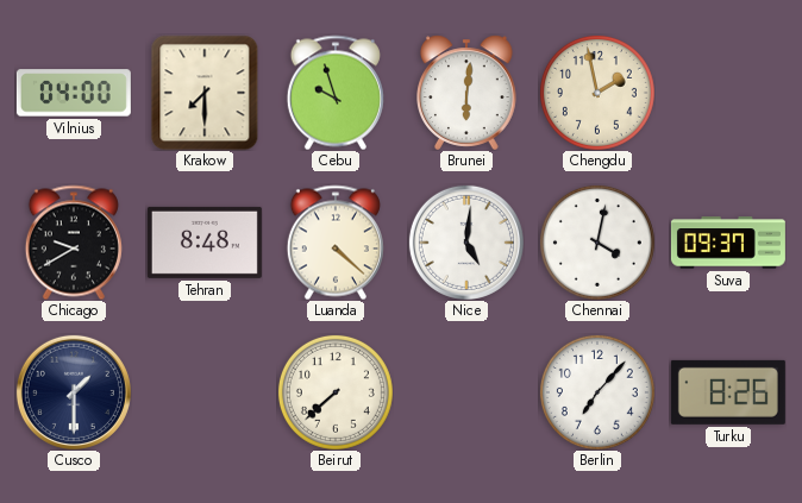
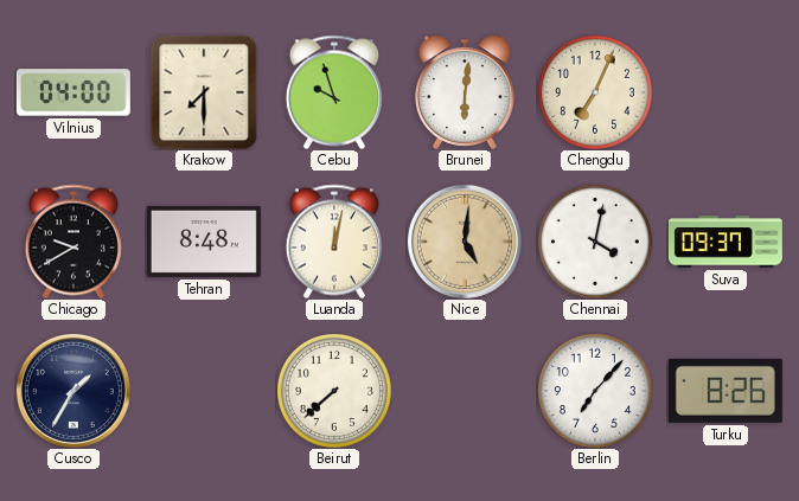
Chengdu: 1:58 -> 7:04
Luanda: 4:22 -> 12:02
Nice dial: white -> champagne
Cusco: 1:30 -> 1:35
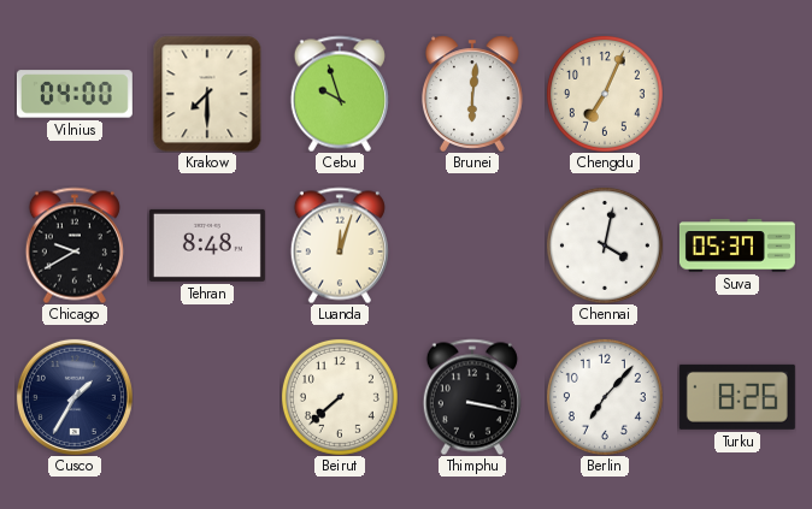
Luanda: 12:02 -> 12:03
Nice: 5:01 -> none
Suva: 09:37 -> 05:37
Thimphu: none -> 3:17
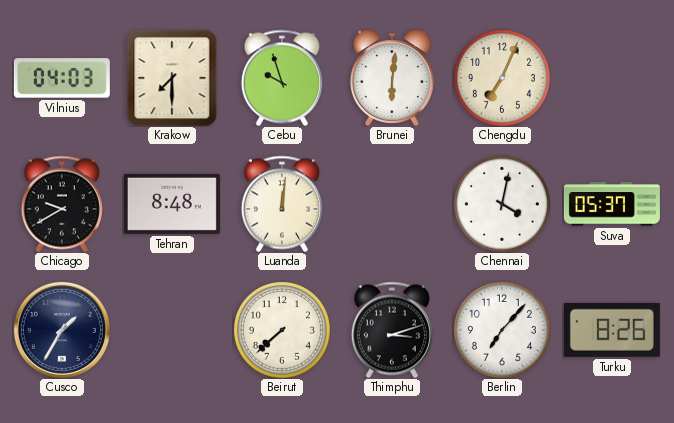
Vilnius: 04:00 -> 04:03
Luanda: 12:03 -> 12:01
Thimphu: 3:17 -> 3:12
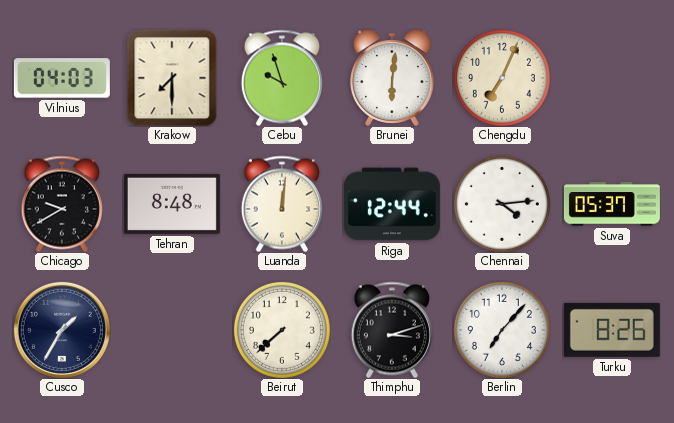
Riga: none -> 12:44
Chennai: 4:02 -> 4:14
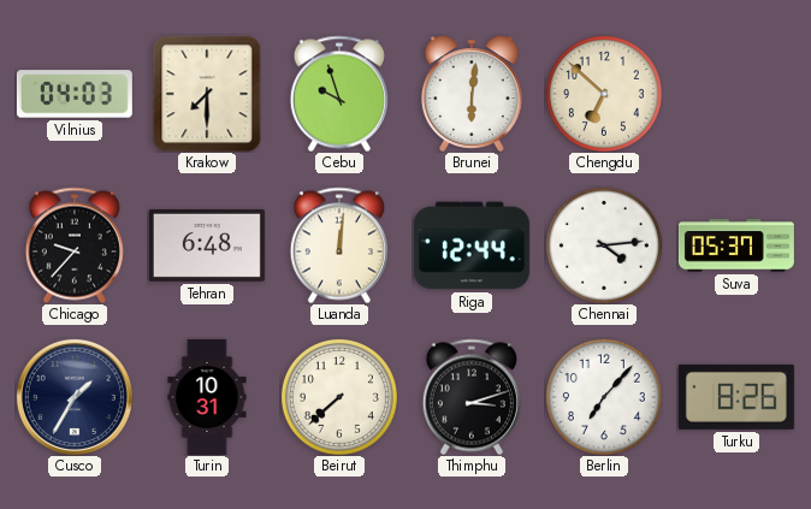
Chengdu: 7:04 -> 6:52
Chicago: 9:40 -> 9:37
Tehran: 8:48 -> 6:48
Turin: none -> 10:31
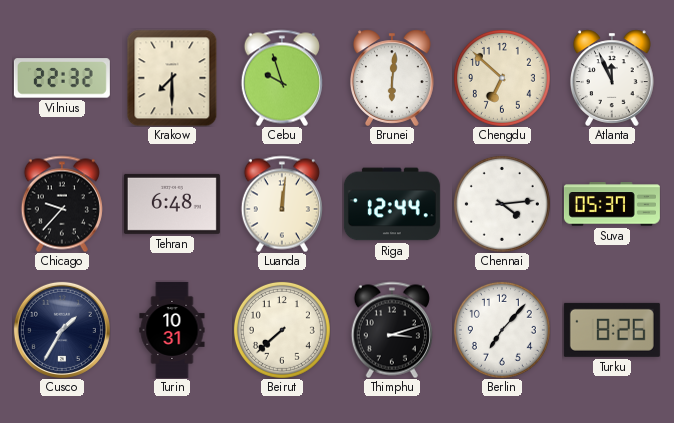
Vilnius: 04:03 -> 22:32
Atlanta: none -> 11:56
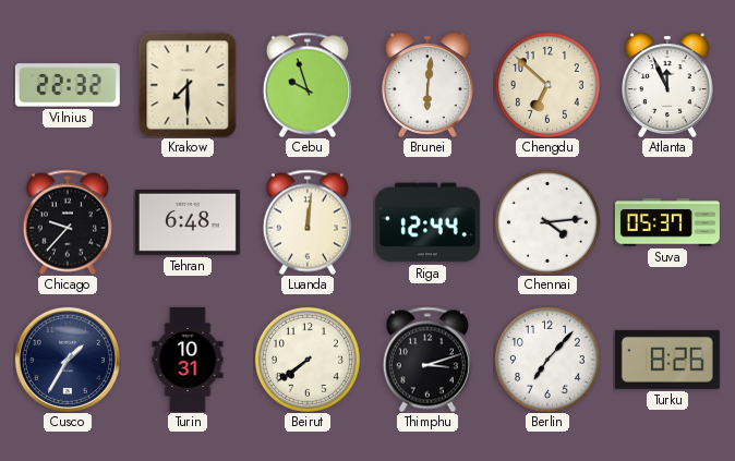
Beirut: 7:38 -> 7:39
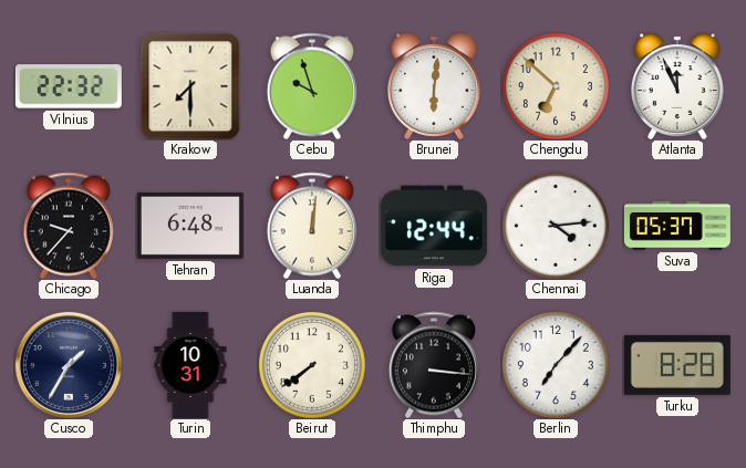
Thimphu: 3:12 -> 3:16
Turku: 8:26 -> 8:28
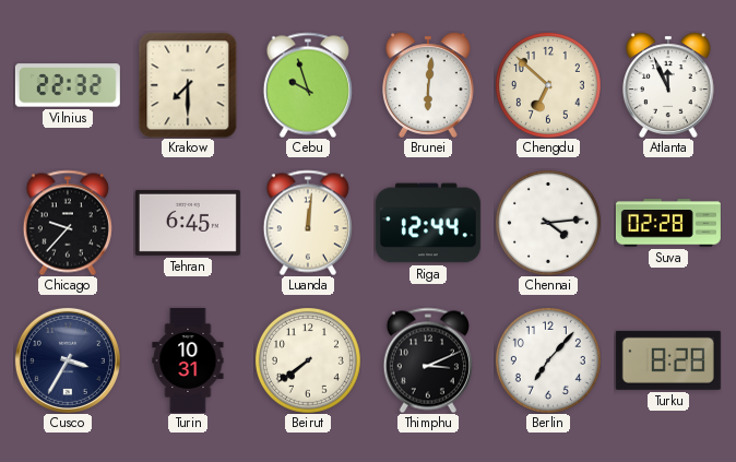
Tehran: 6:48 -> 6:45
Suva: 05:37 -> 02:28
Cusco: 1:35 -> 3:35
Thimphu: 3:16 -> 3:11
